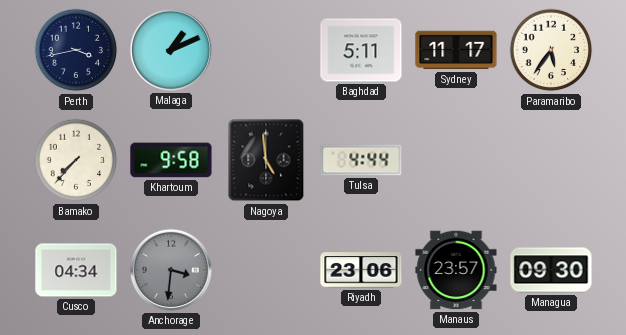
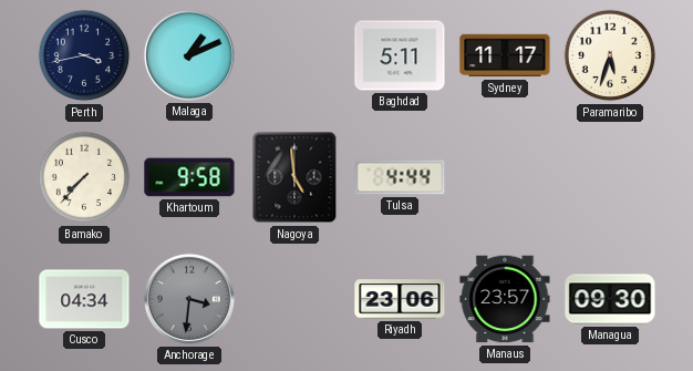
Paramaribo: 5:36 -> 5:33
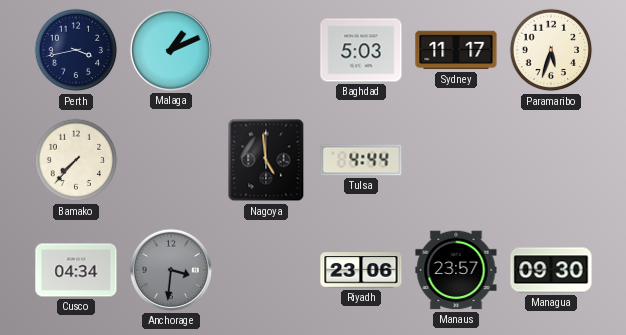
Baghdad: 5:11 -> 5:03
Khartoum: 9:58 -> none
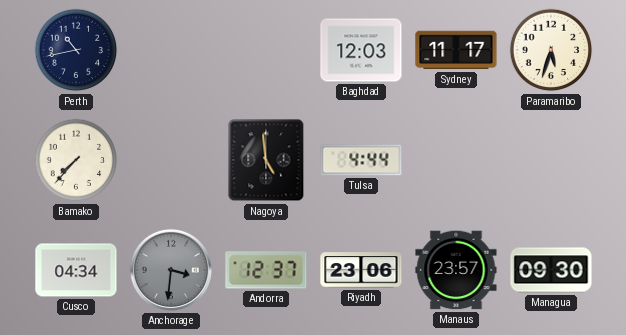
Perth: 3:43 -> 10:43
Malaga: 1:11 -> none
Baghdad: 5:03 -> 12:03
Andorra: none -> 12:37
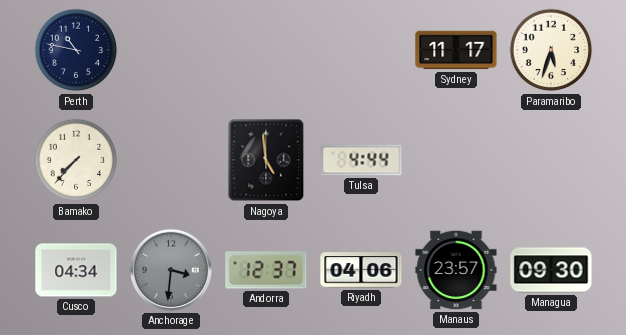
Perth: 10:43 -> 10:47
Baghdad: 12:03 -> none
Riyadh: 23:06 -> 04:06
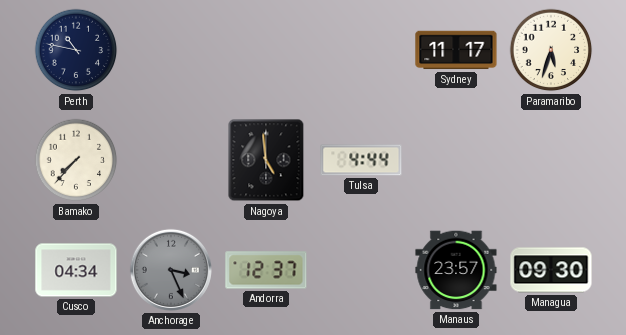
Anchorage: 3:31 -> 3:26
Riyadh: 04:06 -> none
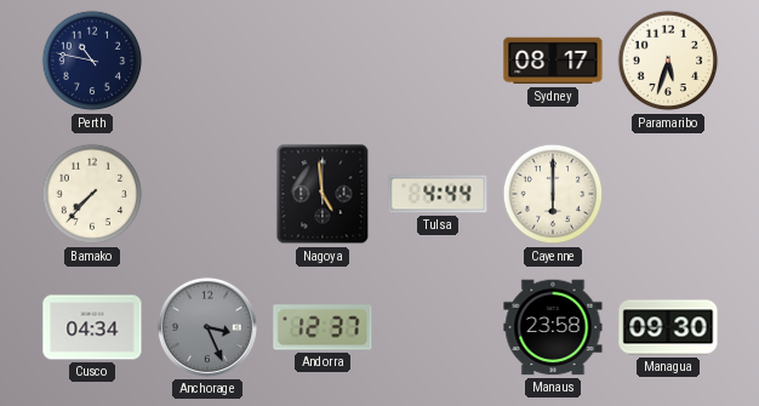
Sydney: 11:17 -> 08:17
Cayenne: none -> 6:00
Manaus: 23:57 -> 23:58
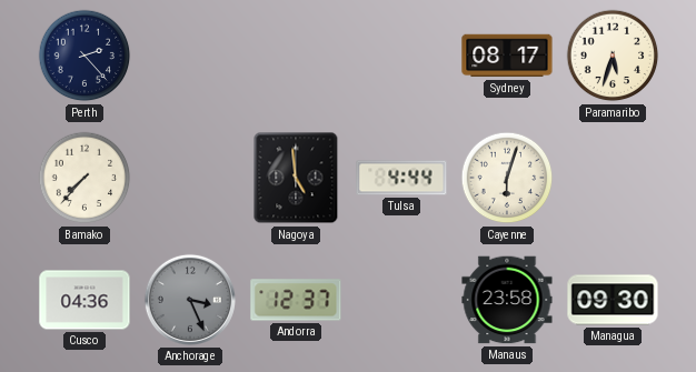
Perth: 10:47 -> 2:23
Cayenne: 6:00 -> 6:03
Cusco: 04:34 -> 04:36
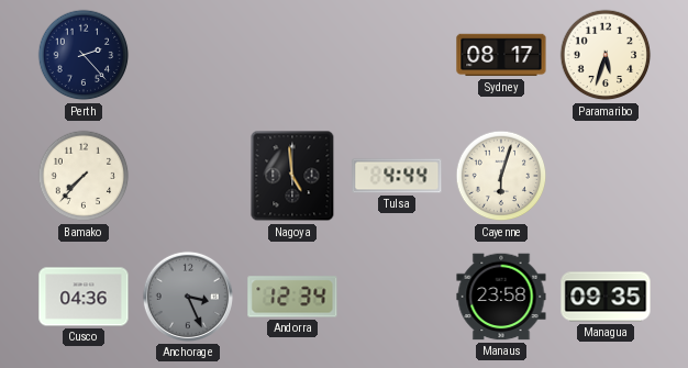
Andorra: 12:37 -> 12:34
Managua: 09:30 -> 09:35
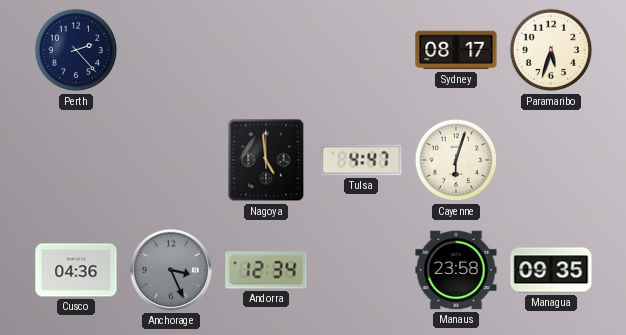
Bamako: 7:37 -> none
Tulsa: 4:44 -> 4:47
